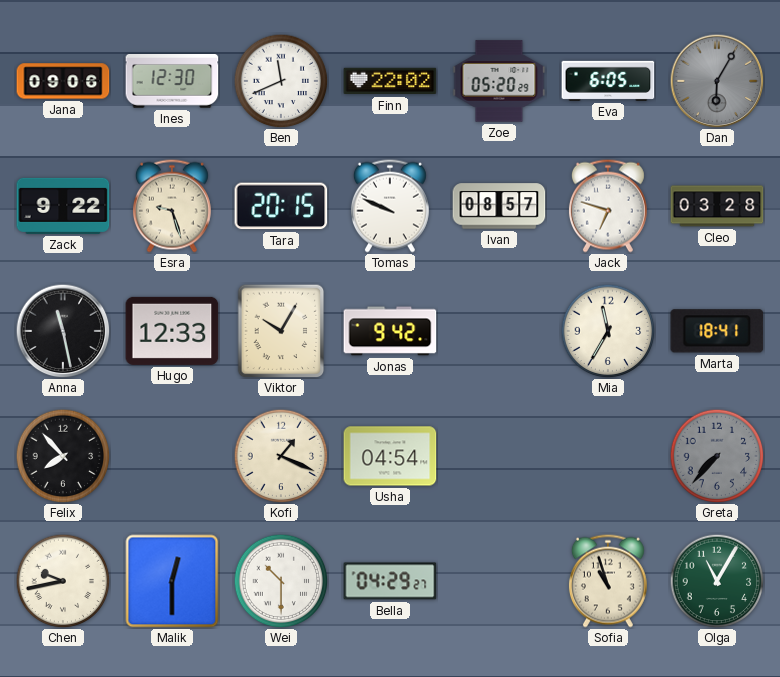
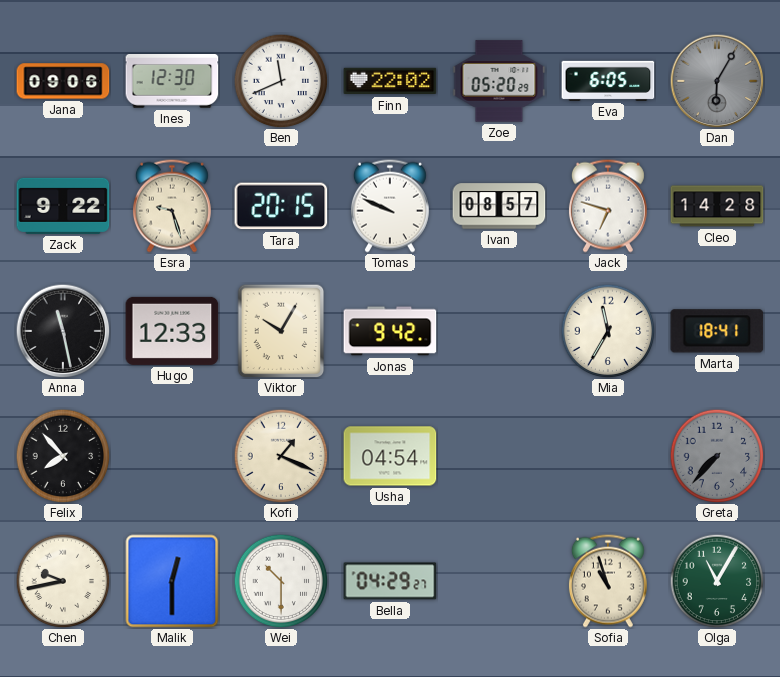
Cleo: 03:28 -> 14:28
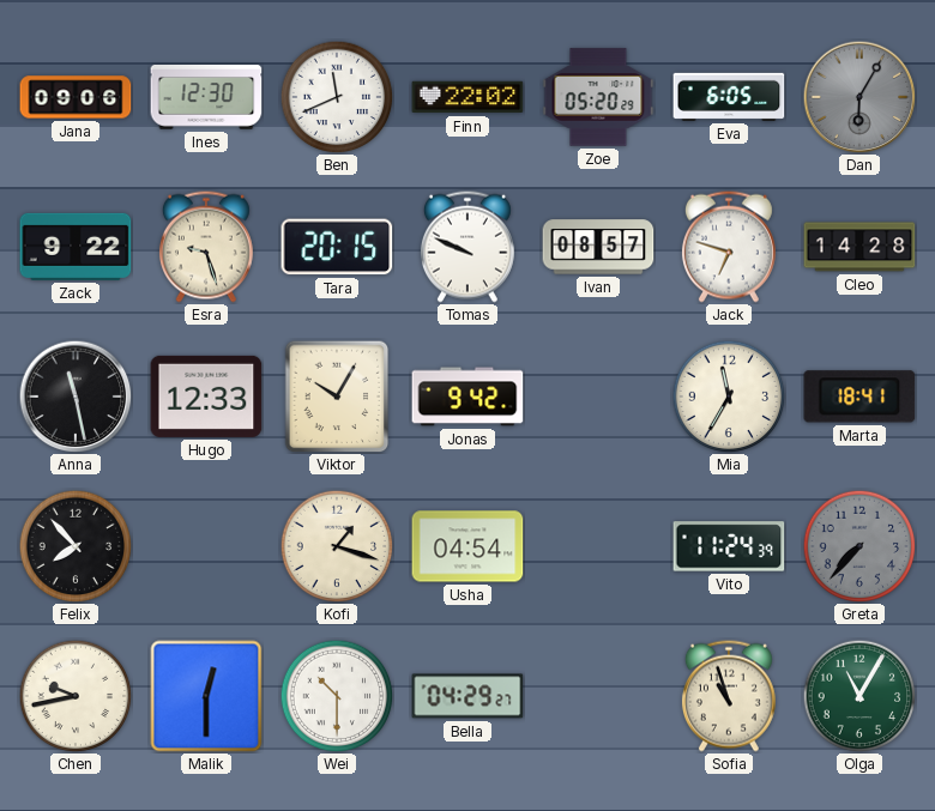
Kofi: 1:19 -> 1:18
Vito: none -> 11:24
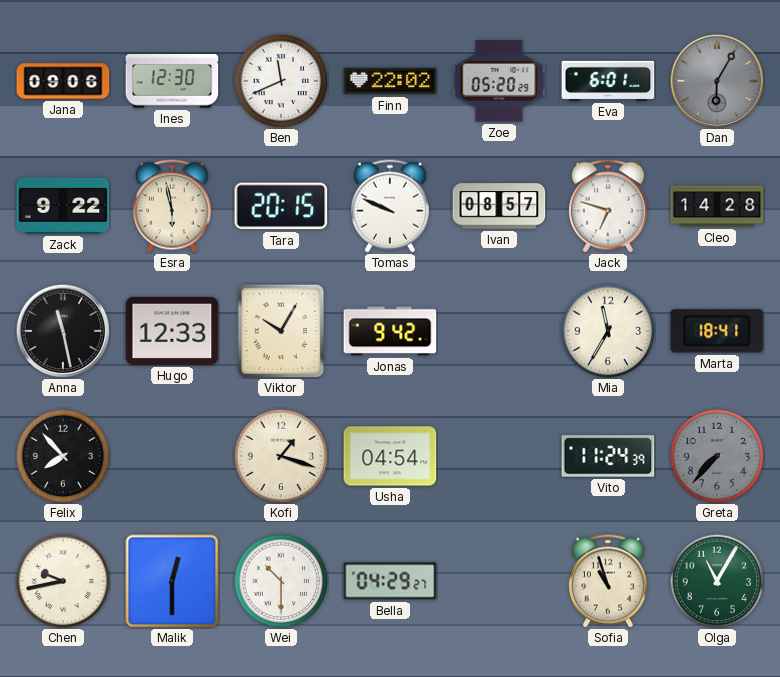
Eva: 6:05 -> 6:01
Esra: 9:27 -> 5:58
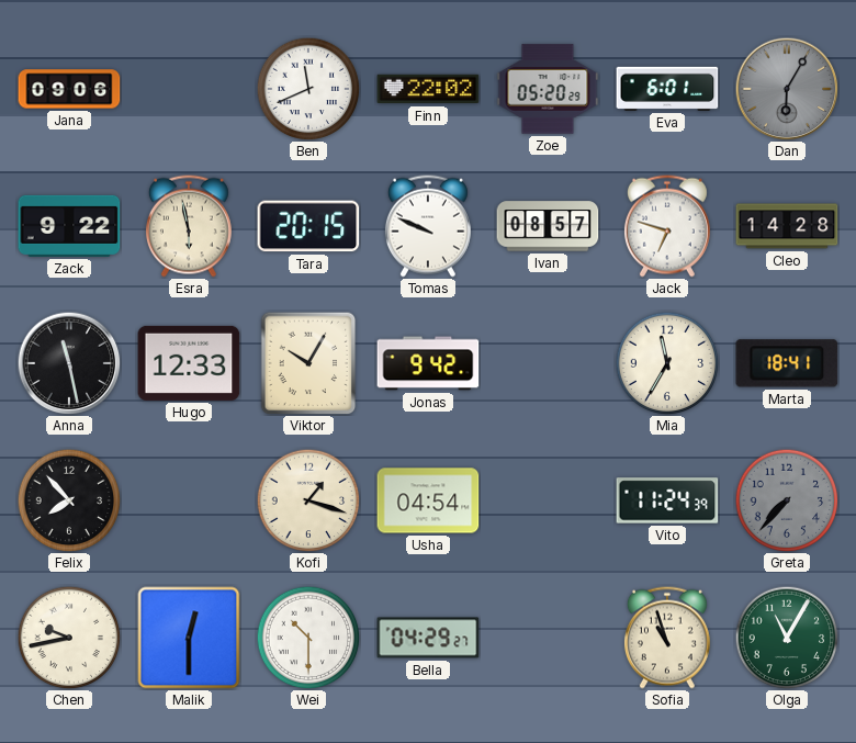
Ines: 12:30 -> none
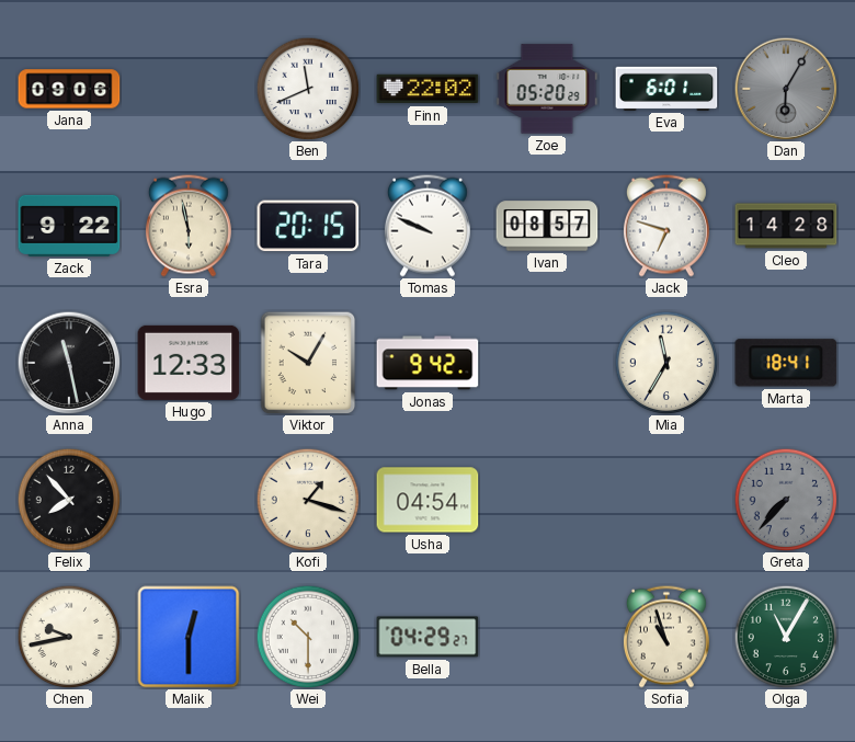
Vito: 11:24 -> none
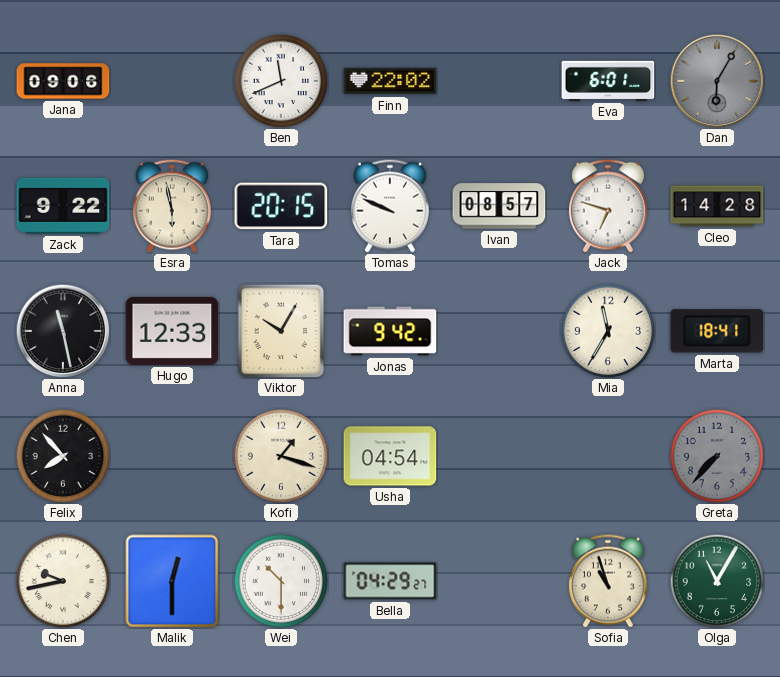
Zoe: 05:20 -> none
